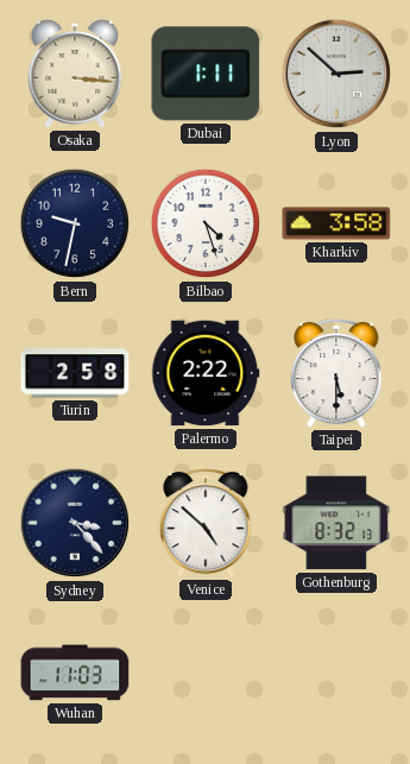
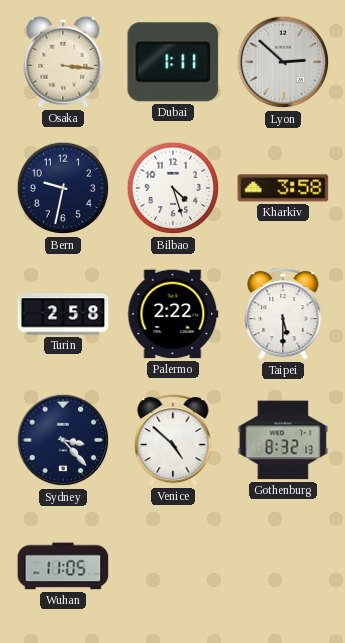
Wuhan: 11:03 -> 11:05
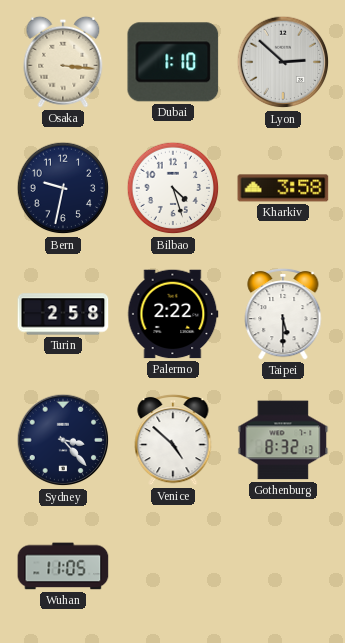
Dubai: 1:11 -> 1:10
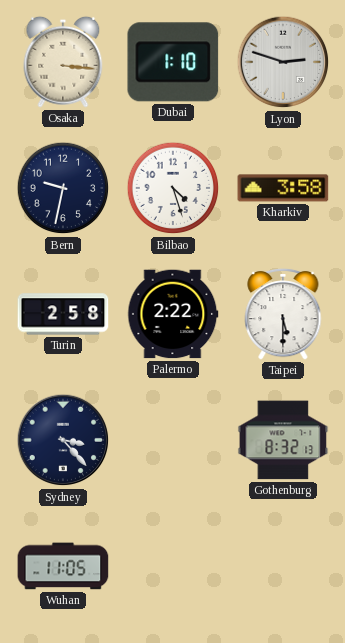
Lyon: 2:52 -> 2:48
Venice: 4:52 -> none
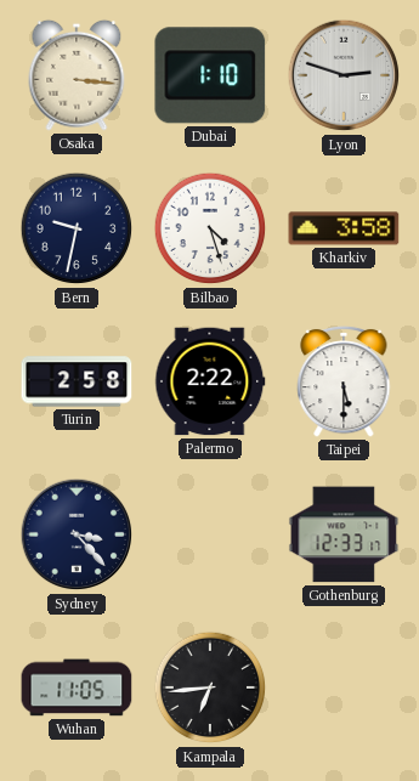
Gothenburg: 8:32 -> 12:33
Kampala: none -> 6:44
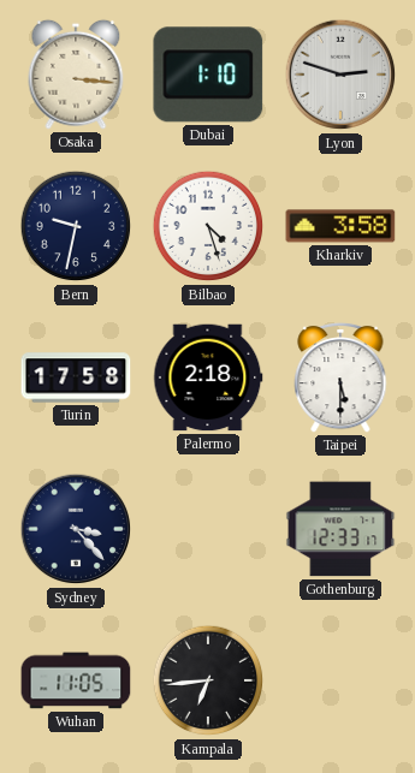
Turin: 2:58 -> 17:58
Palermo: 2:22 -> 2:18
